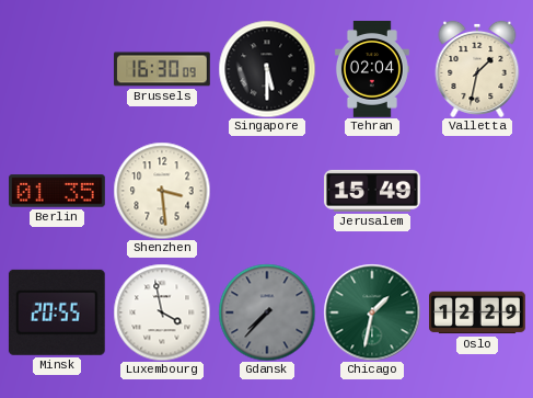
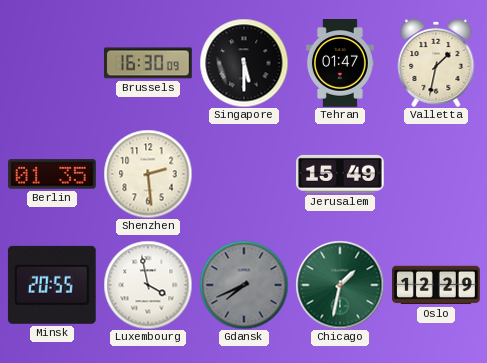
Tehran: 02:04 -> 01:47
Shenzhen: 3:29 -> 2:29
Gdansk: 7:37 -> 7:41
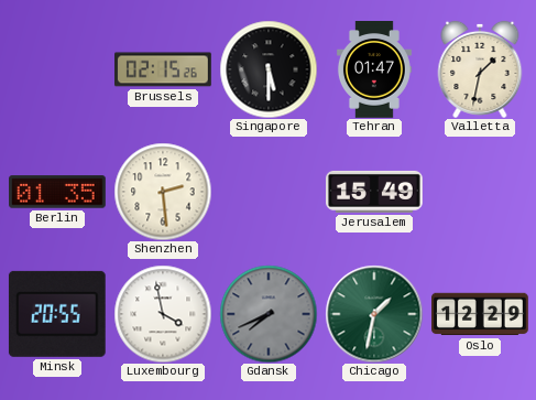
Brussels: 16:30 -> 02:15
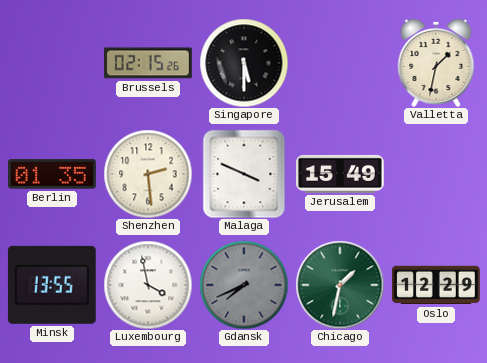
Tehran: 01:47 -> none
Malaga: none -> 3:49
Minsk: 20:55 -> 13:55
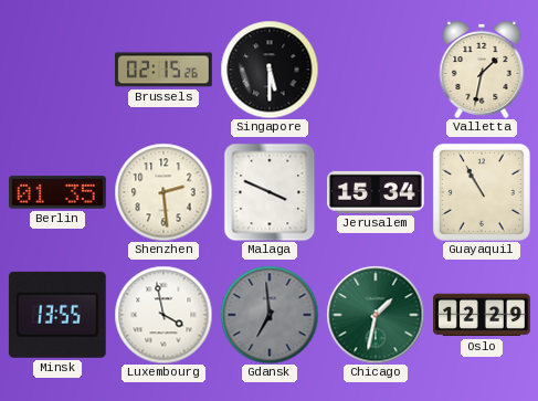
Jerusalem: 15:49 -> 15:34
Guayaquil: none -> 10:55
Gdansk: 7:41 -> 6:59
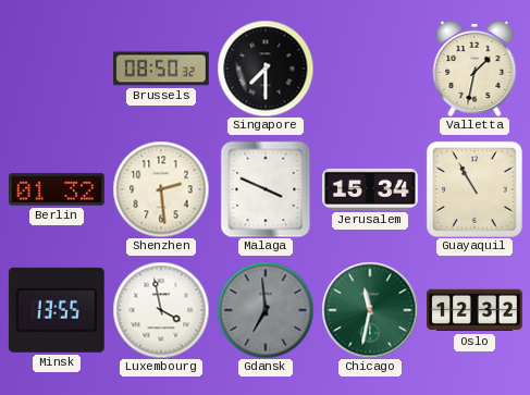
Brussels: 02:15 -> 08:50
Singapore: 5:30 -> 7:30
Berlin: 01:35 -> 01:32
Chicago: 1:32 -> 11:32
Oslo: 12:29 -> 12:32
